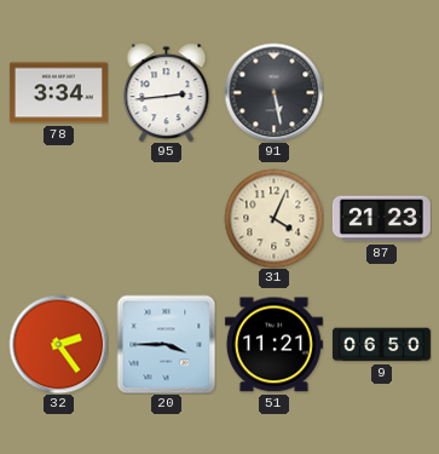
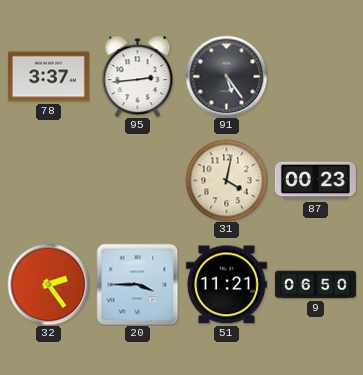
78: 3:34 -> 3:37
91: 5:28 -> 5:24
31: 4:04 -> 4:02
87: 21:23 -> 00:23
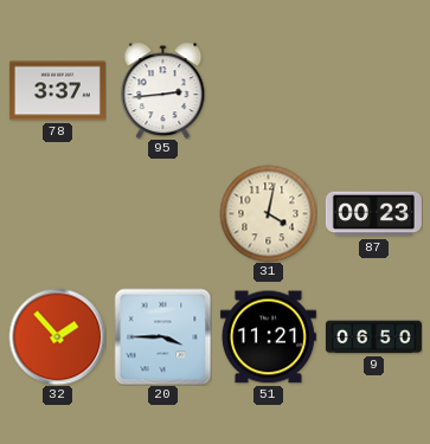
91: 5:24 -> none
32: 2:24 -> 1:53
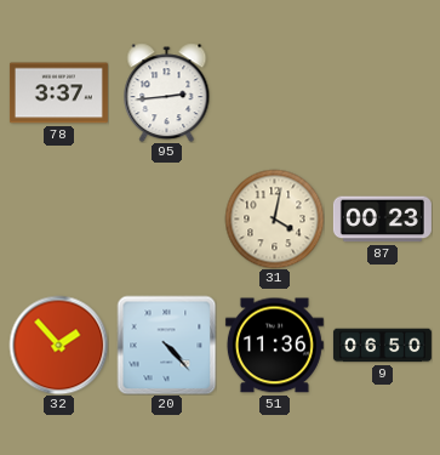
20: 3:45 -> 4:23
51: 11:21 -> 11:36
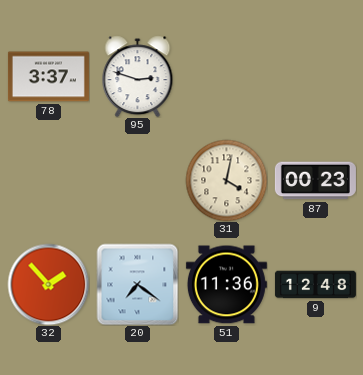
95: 2:44 -> 2:48
20: 4:23 -> 7:21
9: 06:50 -> 12:48
